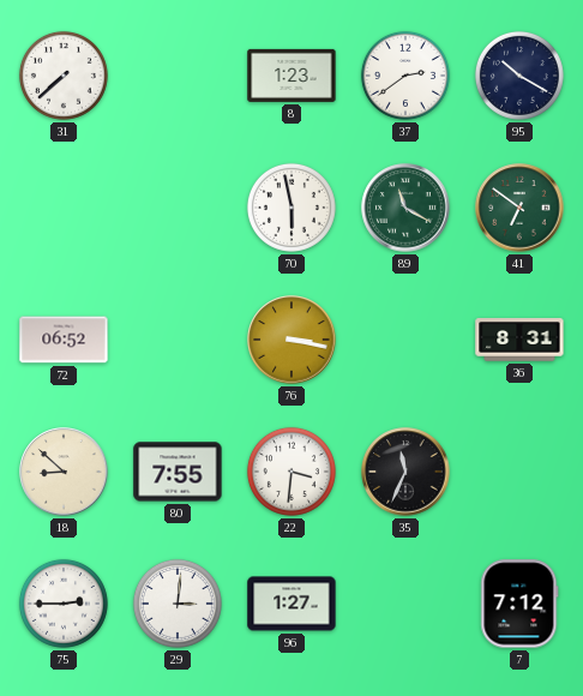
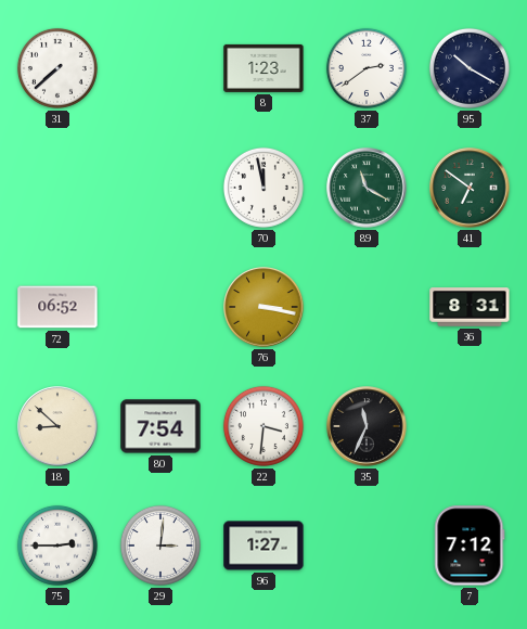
70: 5:58 -> 11:58
80: 7:55 -> 7:54
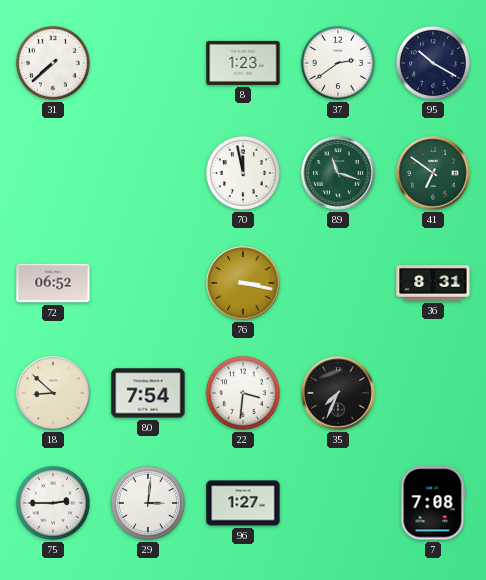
89: 11:20 -> 11:18
35: 11:34 -> 7:34
7: 7:12 -> 7:08
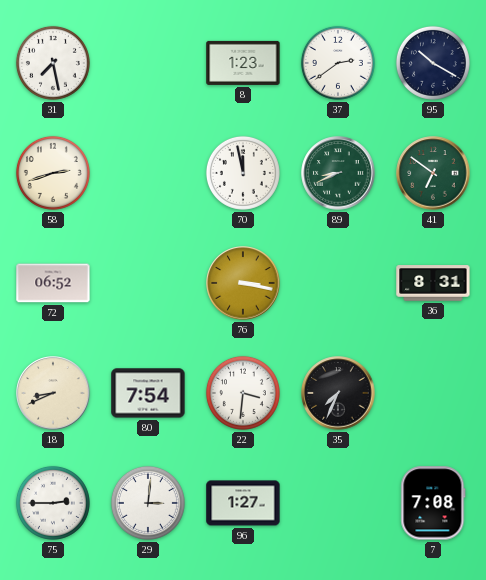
31: 7:38 -> 7:28
58: none -> 2:42
89: 11:18 -> 8:41
18: 8:52 -> 8:41
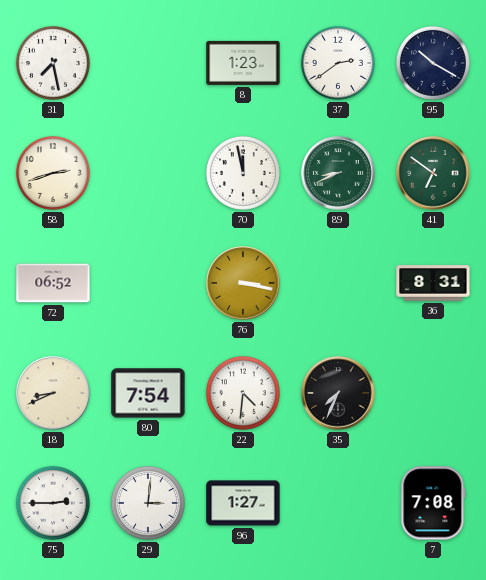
22: 3:31 -> 4:31
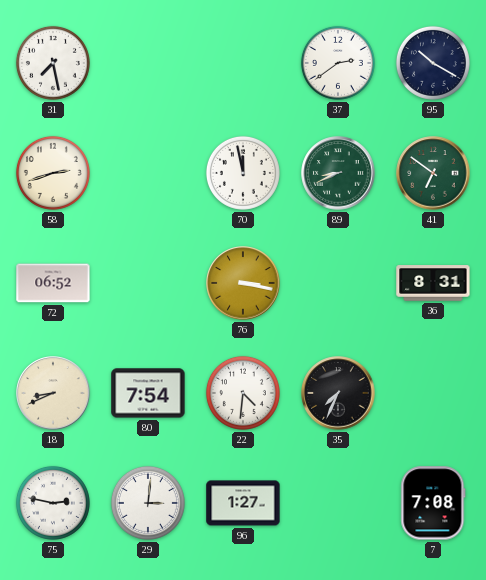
8: 1:23 -> none
75: 2:45 -> 2:47
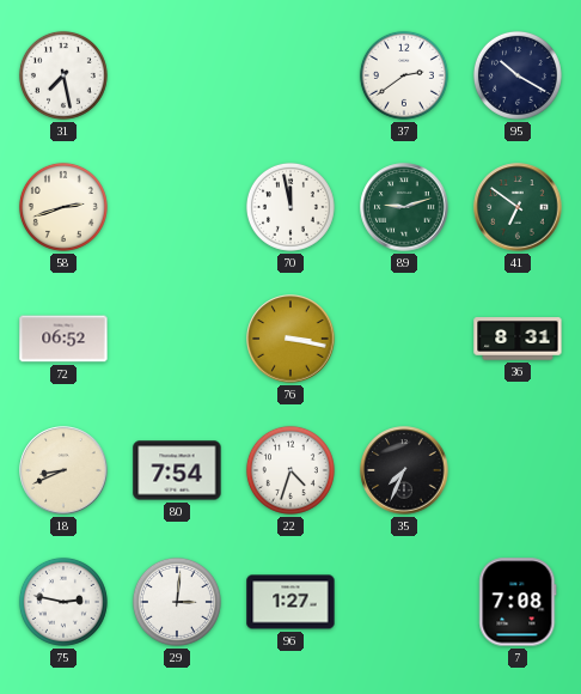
89: 8:41 -> 9:12
22: 4:31 -> 4:33
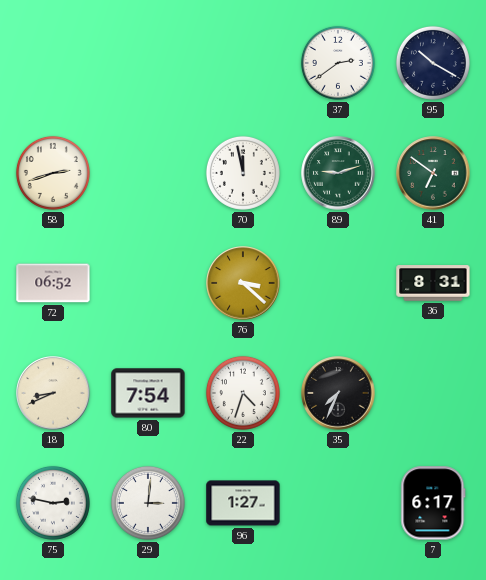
31: 7:28 -> none
76: 3:17 -> 3:22
7: 7:08 -> 6:17
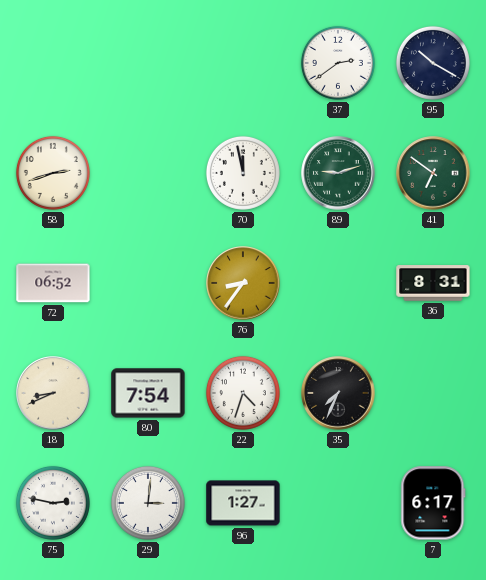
76: 3:22 -> 8:36
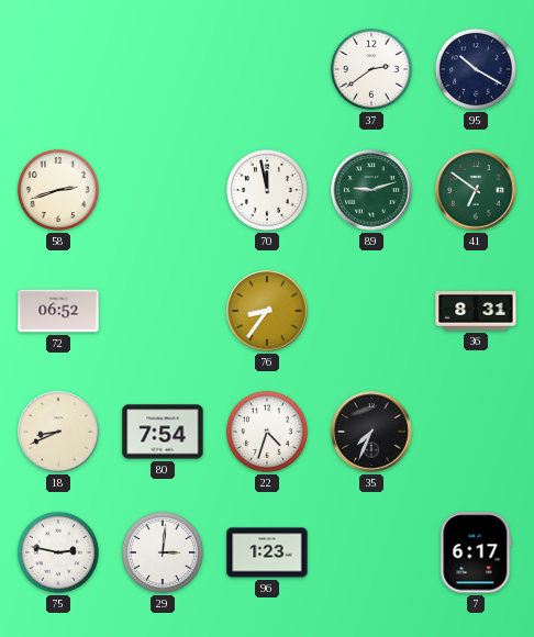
96: 1:27 -> 1:23
